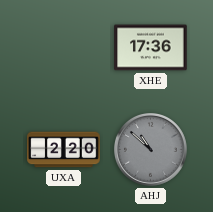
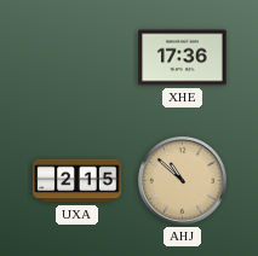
UXA: 2:20 -> 2:15
AHJ dial: grey -> champagne
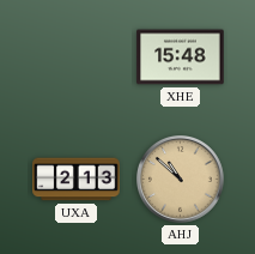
XHE: 17:36 -> 15:48
UXA: 2:15 -> 2:13
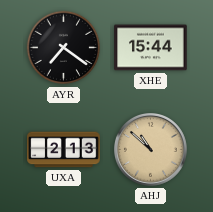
AYR: none -> 7:21
XHE: 15:48 -> 15:44
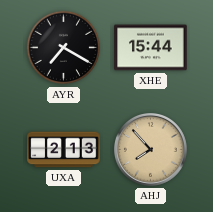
AYR: 7:21 -> 7:20
AHJ: 10:52 -> 7:53
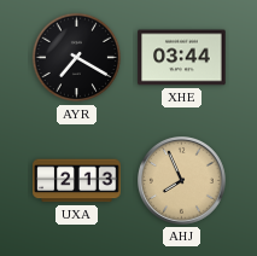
XHE: 15:44 -> 03:44
AHJ: 7:53 -> 7:56
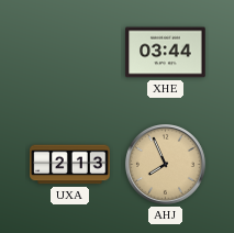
AYR: 7:20 -> none
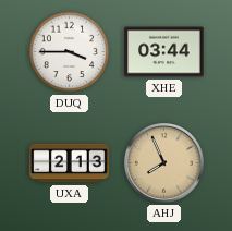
DUQ: none -> 3:45
